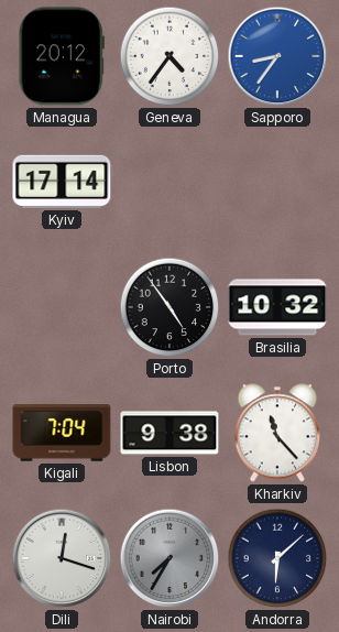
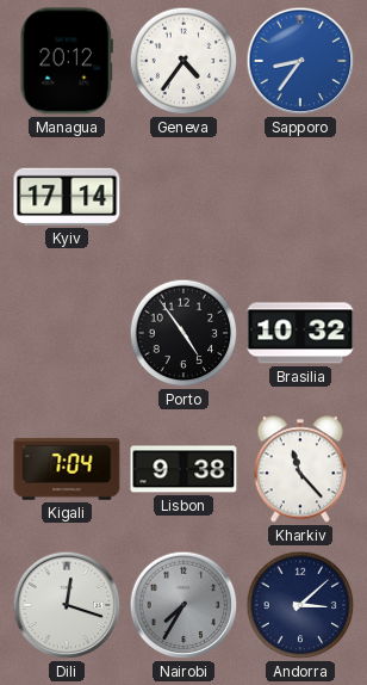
Andorra: 6:08 -> 3:08
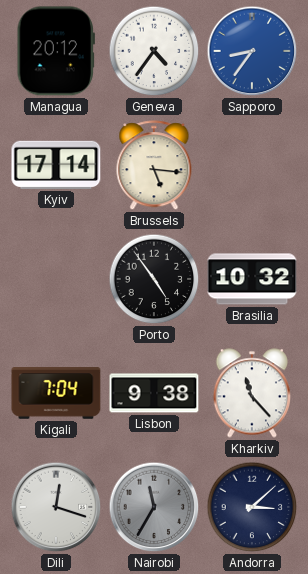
Brussels: none -> 5:16
Nairobi: 7:35 -> 11:35
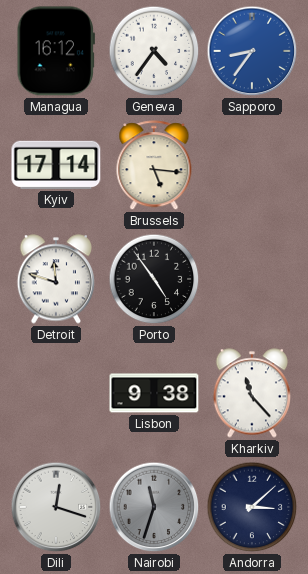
Managua: 20:12 -> 16:12
Detroit: none -> 11:48
Brasilia: 10:32 -> none
Kigali: 7:04 -> none
Nairobi: 11:35 -> 11:33
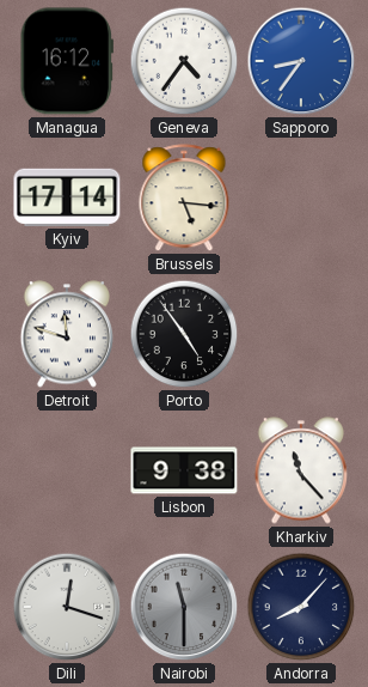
Nairobi: 11:33 -> 11:30
Andorra: 3:08 -> 8:07
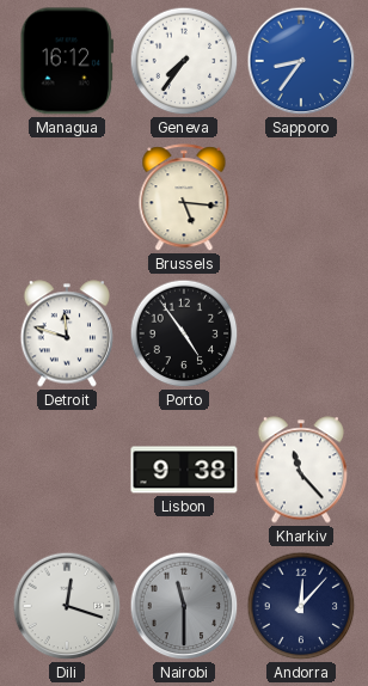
Geneva: 4:36 -> 7:36
Kyiv: 17:14 -> none
Andorra: 8:07 -> 12:07
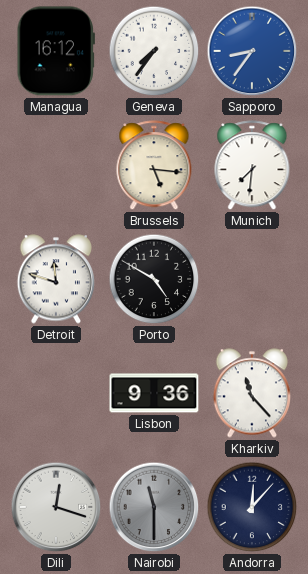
Munich: none -> 7:31
Porto: 4:54 -> 4:50
Lisbon: 9:38 -> 9:36
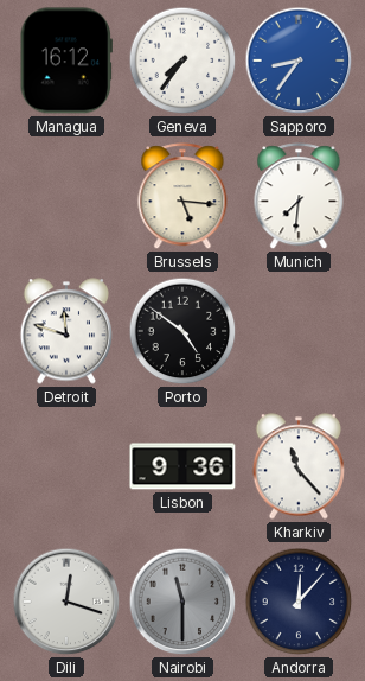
Porto: 4:50 -> 4:51
